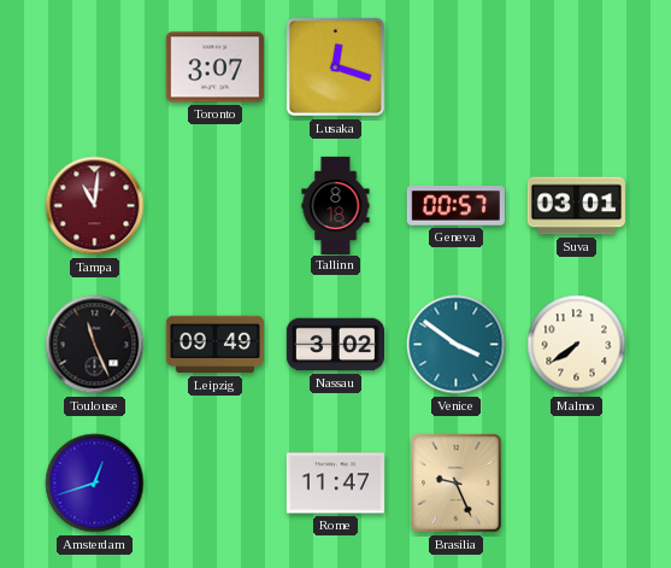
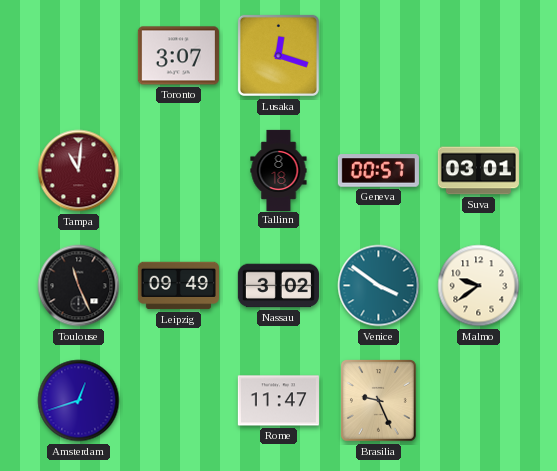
Malmo: 7:39 -> 9:39
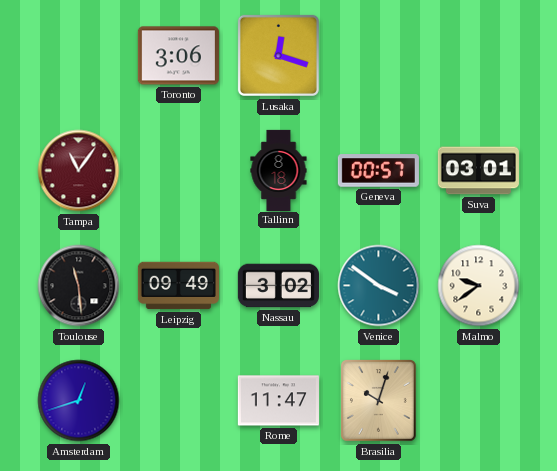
Toronto: 3:07 -> 3:06
Tampa: 11:01 -> 11:06
Toulouse: 11:26 -> 11:29
Brasilia: 9:26 -> 10:03
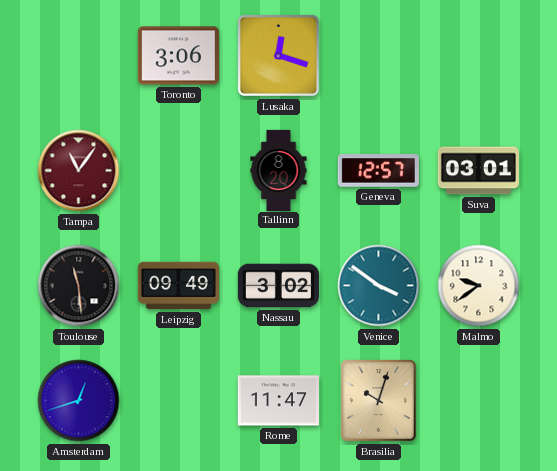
Tallinn: 8:18 -> 8:20
Geneva: 00:57 -> 12:57
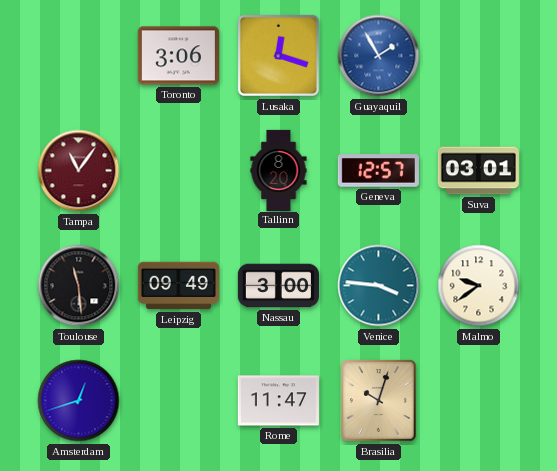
Guayaquil: none -> 1:55
Nassau: 3:02 -> 3:00
Venice: 3:51 -> 3:46
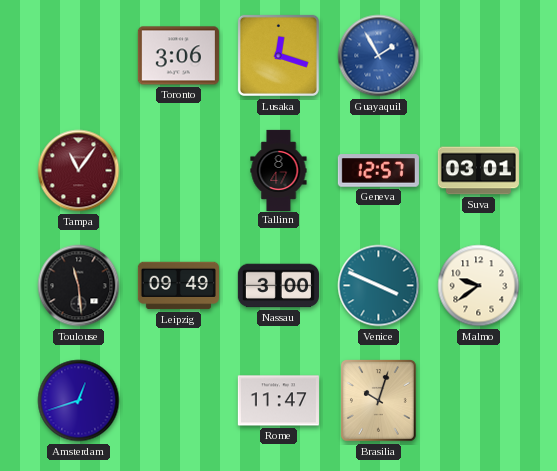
Tallinn: 8:20 -> 8:47
Venice: 3:46 -> 3:49
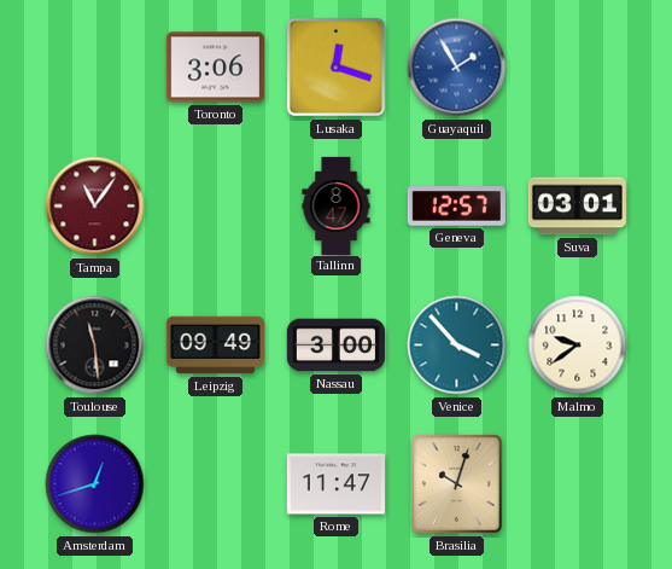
Venice: 3:49 -> 3:53
